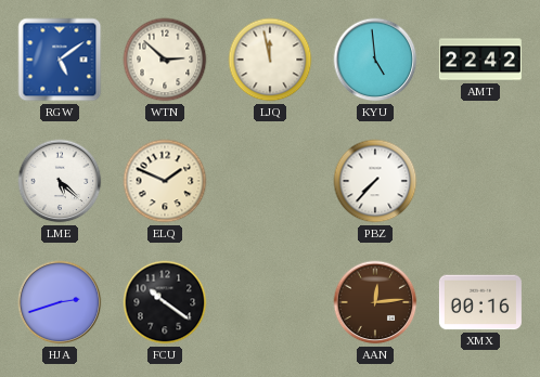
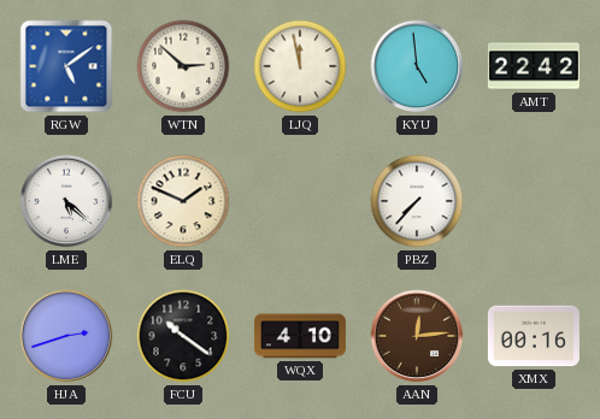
WQX: none -> 4:10
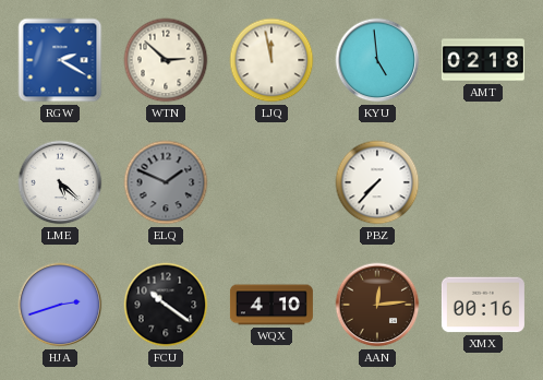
RGW: 5:09 -> 2:20
AMT: 22:42 -> 02:18
ELQ dial: cream -> grey
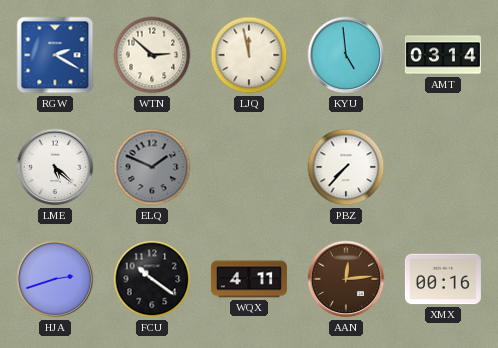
AMT: 02:18 -> 03:14
WQX: 4:10 -> 4:11
